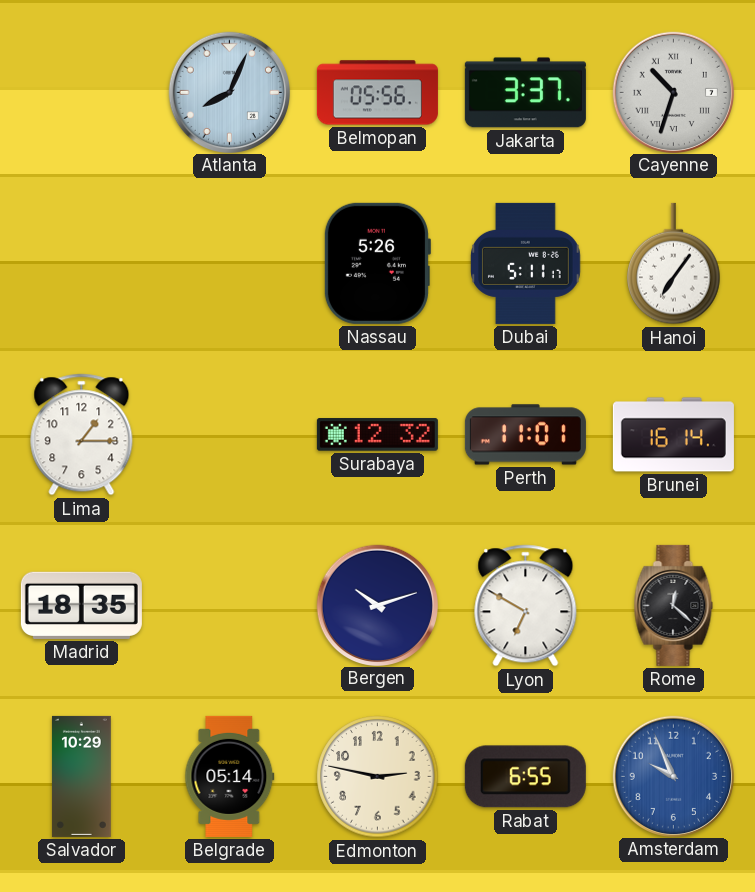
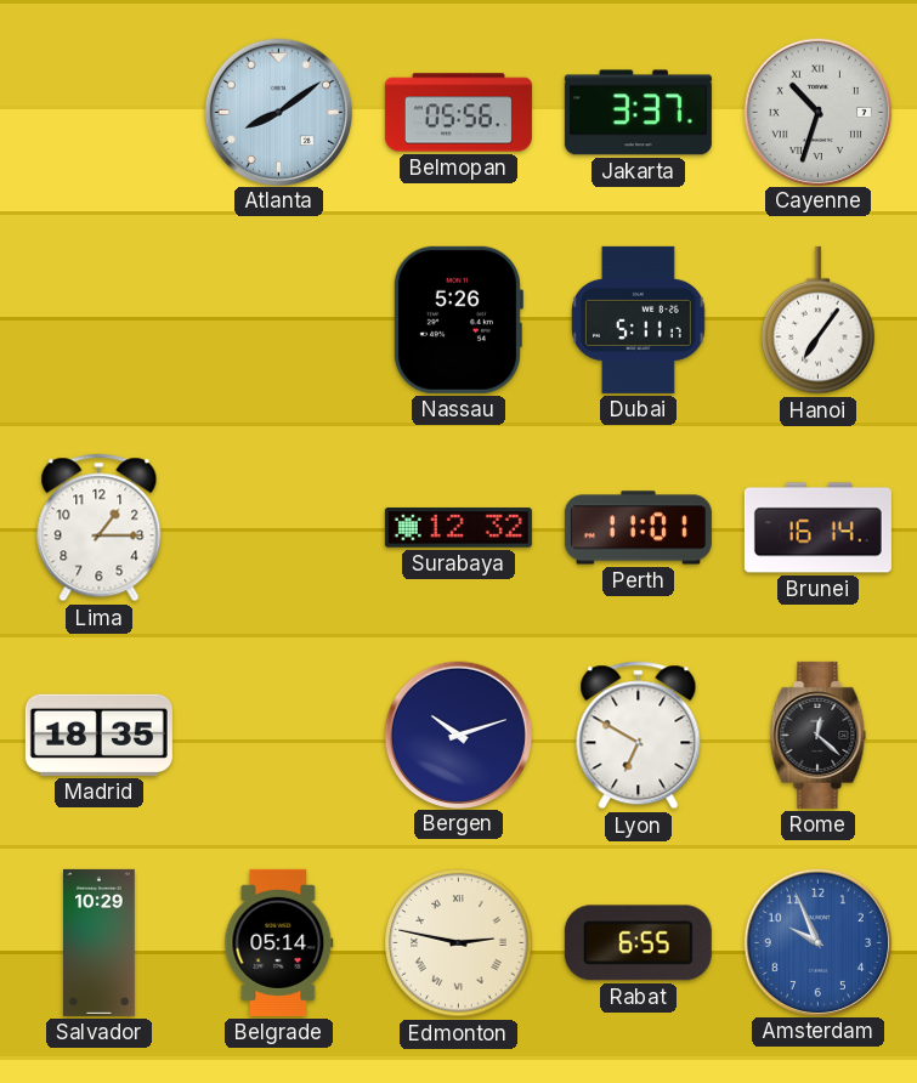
Atlanta: 8:04 -> 8:09
Edmonton numerals: Arabic -> Roman
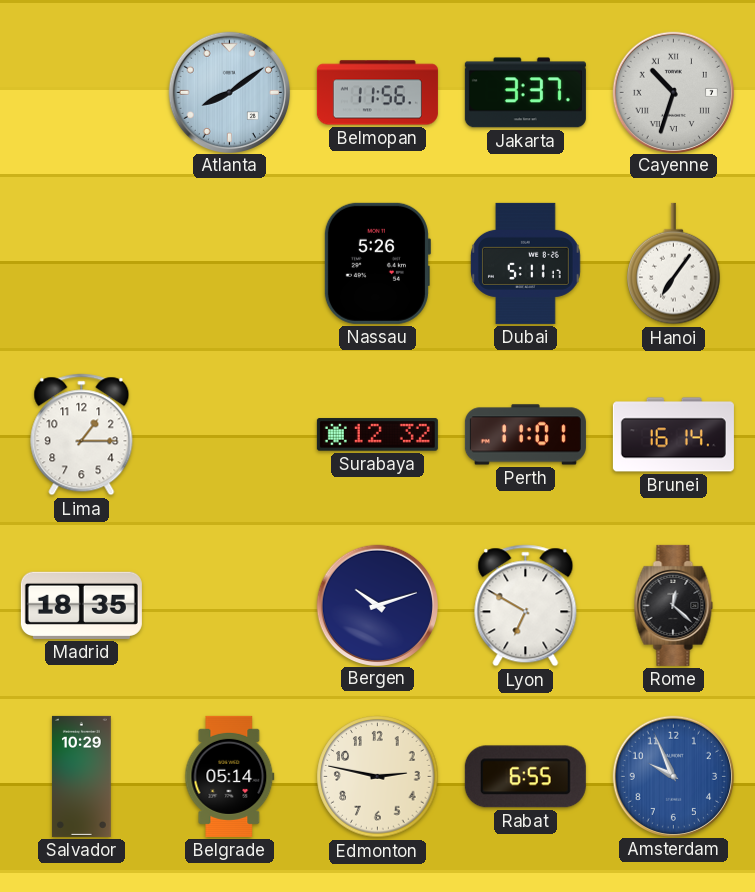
Belmopan: 05:56 -> 11:56
Edmonton numerals: Roman -> Arabic
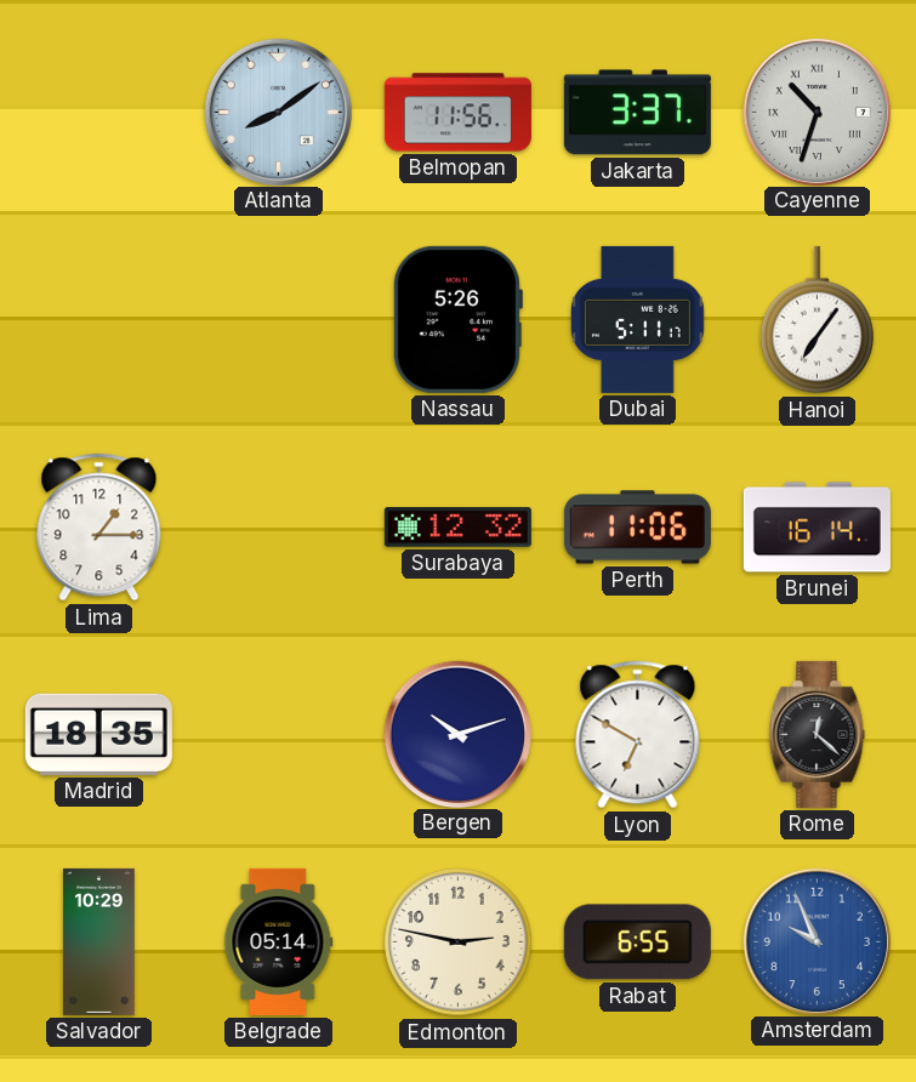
Perth: 11:01 -> 11:06
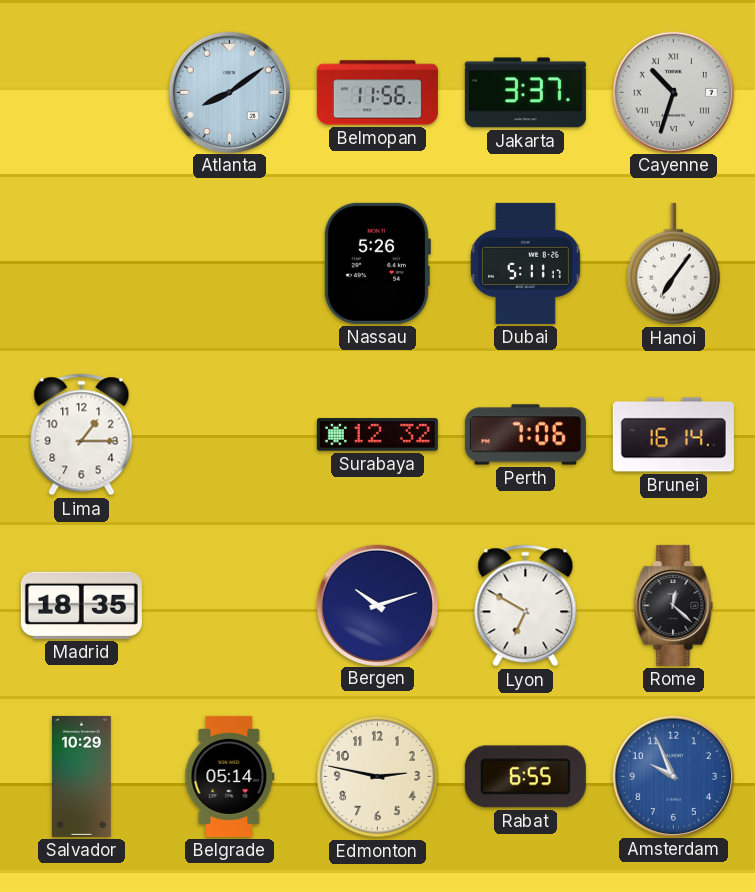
Perth: 11:06 -> 7:06
